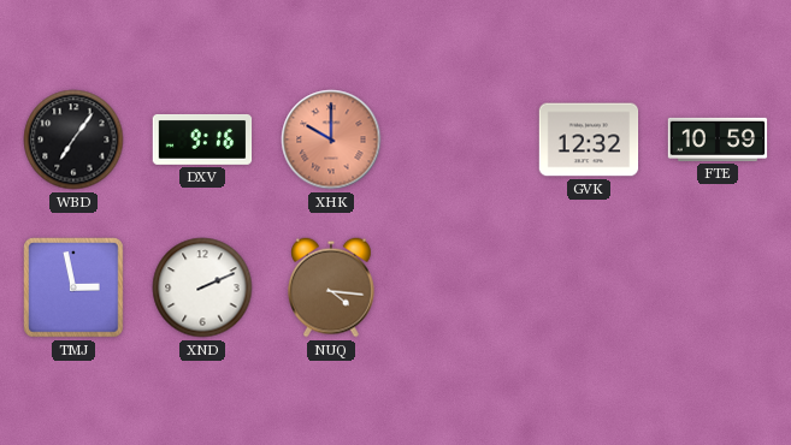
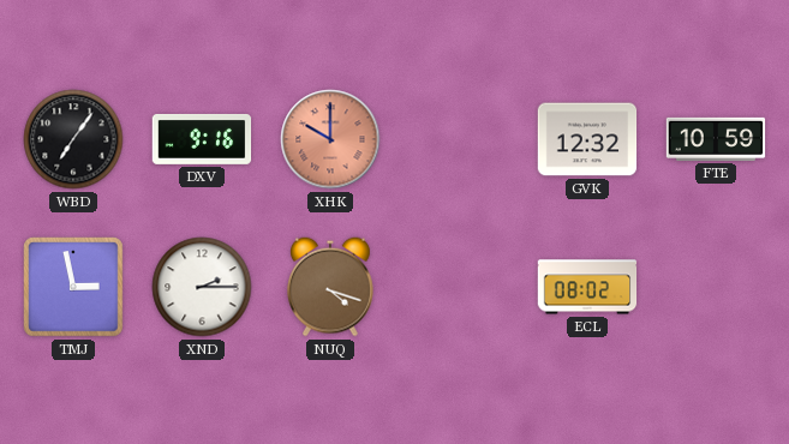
XND: 2:11 -> 2:15
NUQ: 4:16 -> 4:18
ECL: none -> 08:02
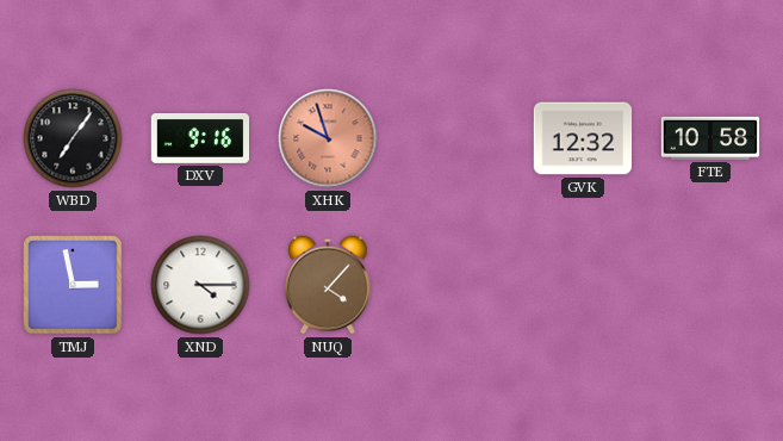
XHK: 10:00 -> 9:57
FTE: 10:59 -> 10:58
XND: 2:15 -> 4:15
NUQ: 4:18 -> 4:07
ECL: 08:02 -> none
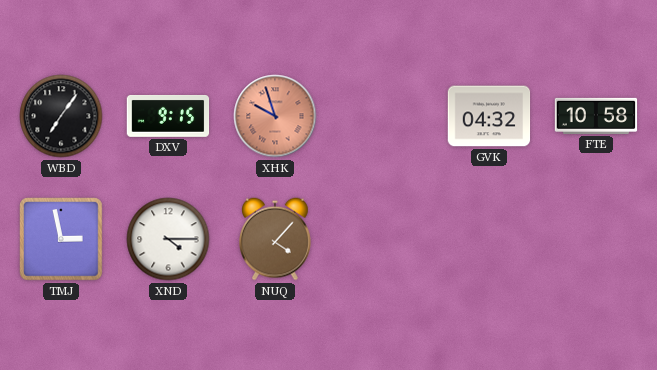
DXV: 9:16 -> 9:15
GVK: 12:32 -> 04:32
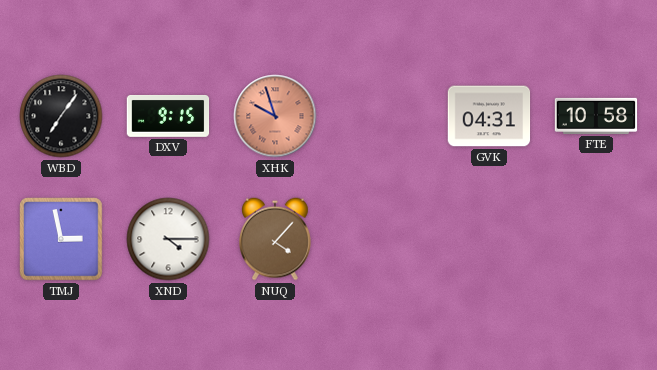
GVK: 04:32 -> 04:31
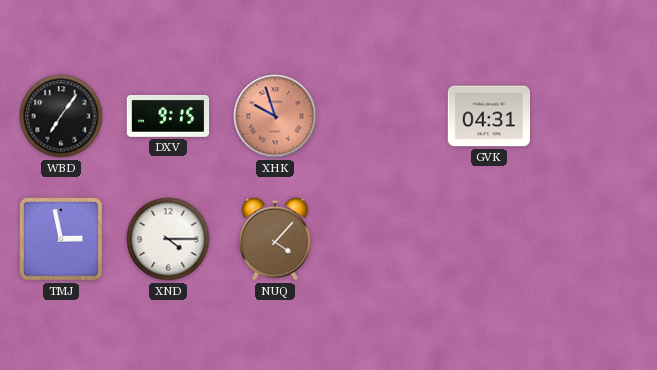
FTE: 10:58 -> none
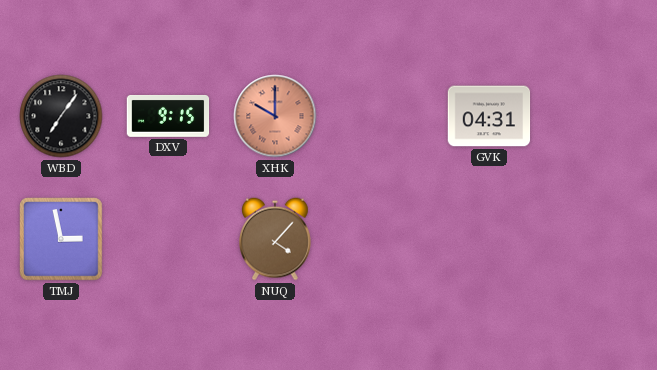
XHK: 9:57 -> 10:00
XND: 4:15 -> none
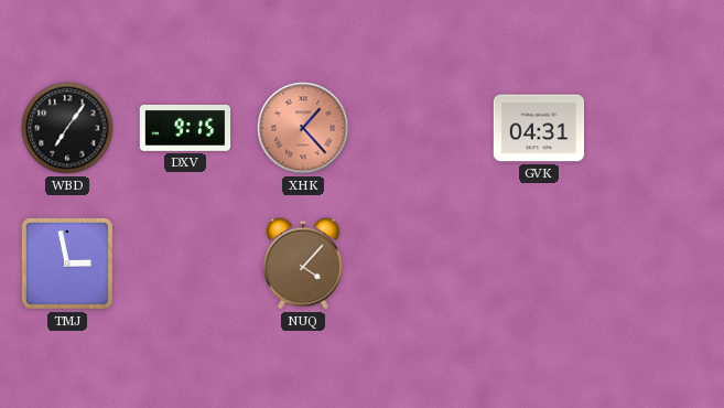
XHK: 10:00 -> 1:23
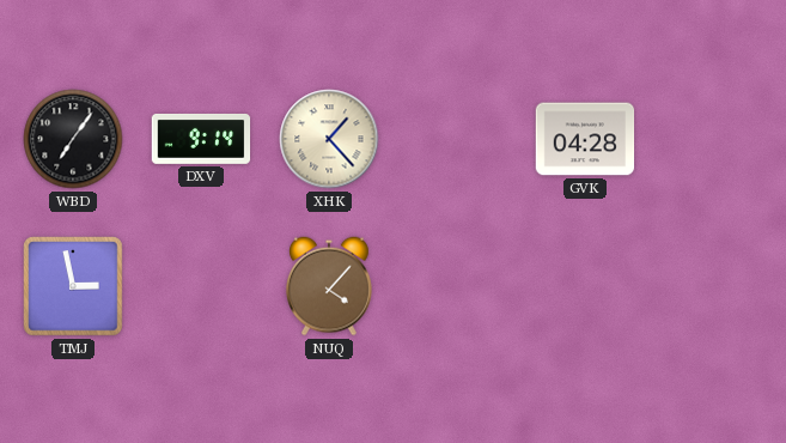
DXV: 9:15 -> 9:14
XHK dial: salmon -> cream
GVK: 04:31 -> 04:28
